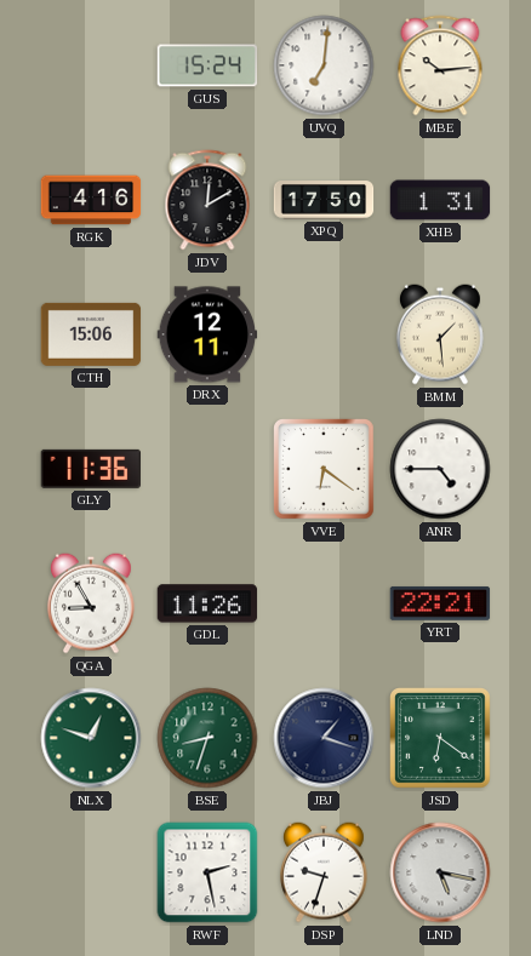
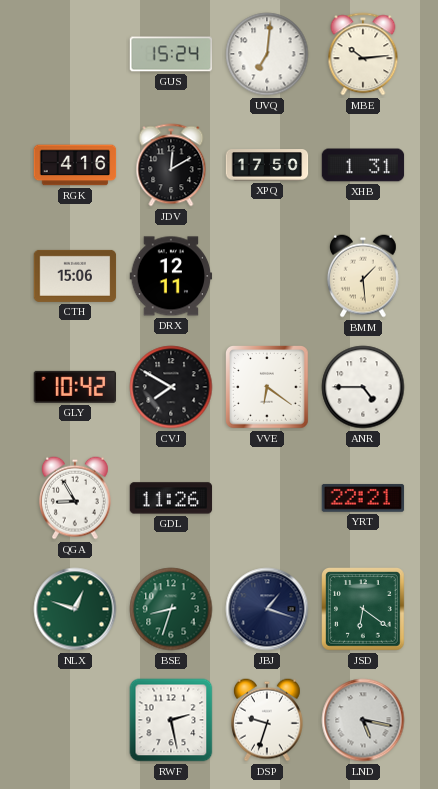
GLY: 11:36 -> 10:42
CVJ: none -> 7:50
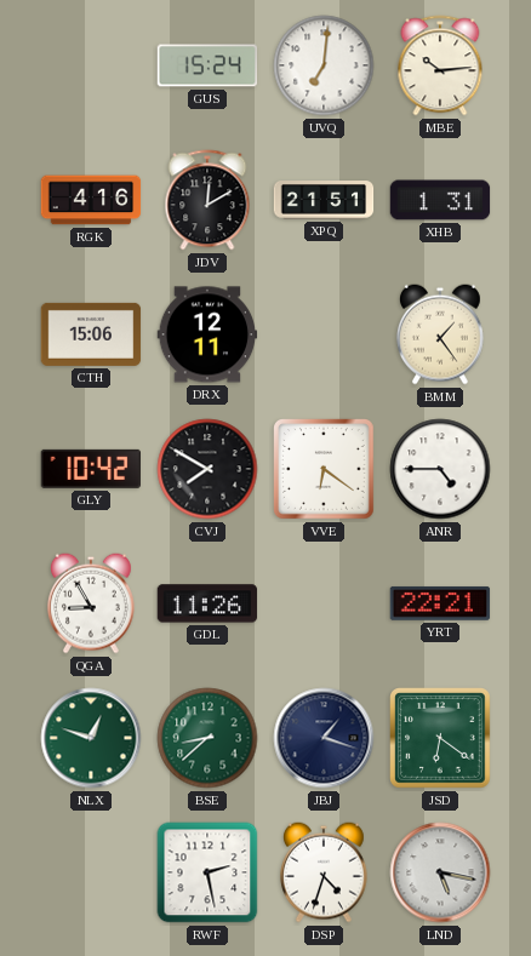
XPQ: 17:50 -> 21:51
BMM: 1:29 -> 1:24
BSE: 8:33 -> 8:38
DSP: 9:33 -> 4:33
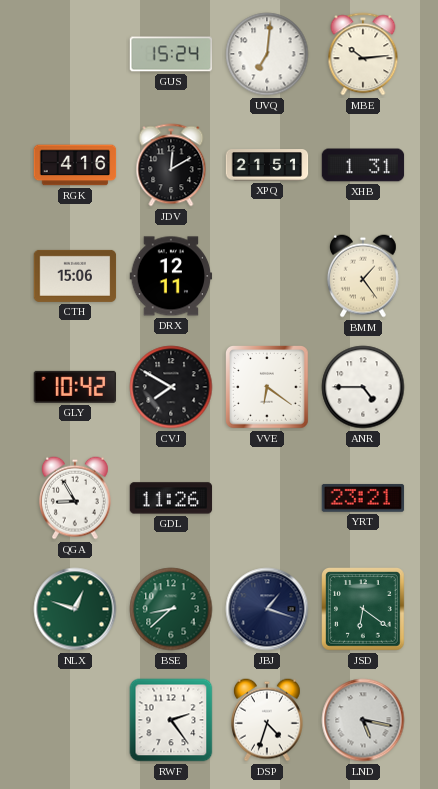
YRT: 22:21 -> 23:21
RWF: 2:28 -> 2:24
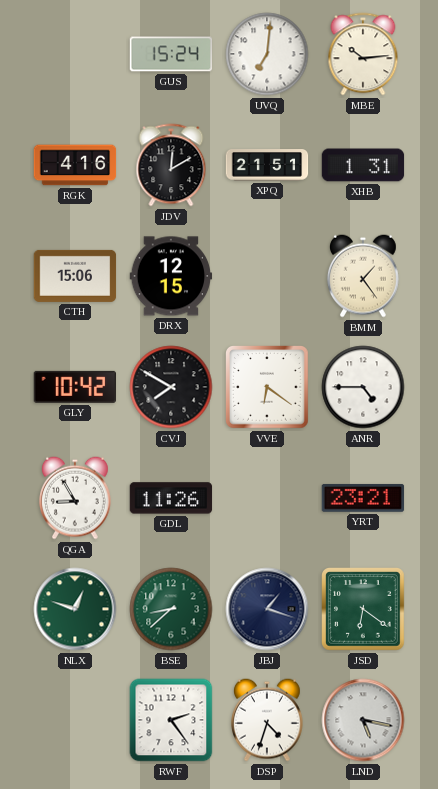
DRX: 12:11 -> 12:15
